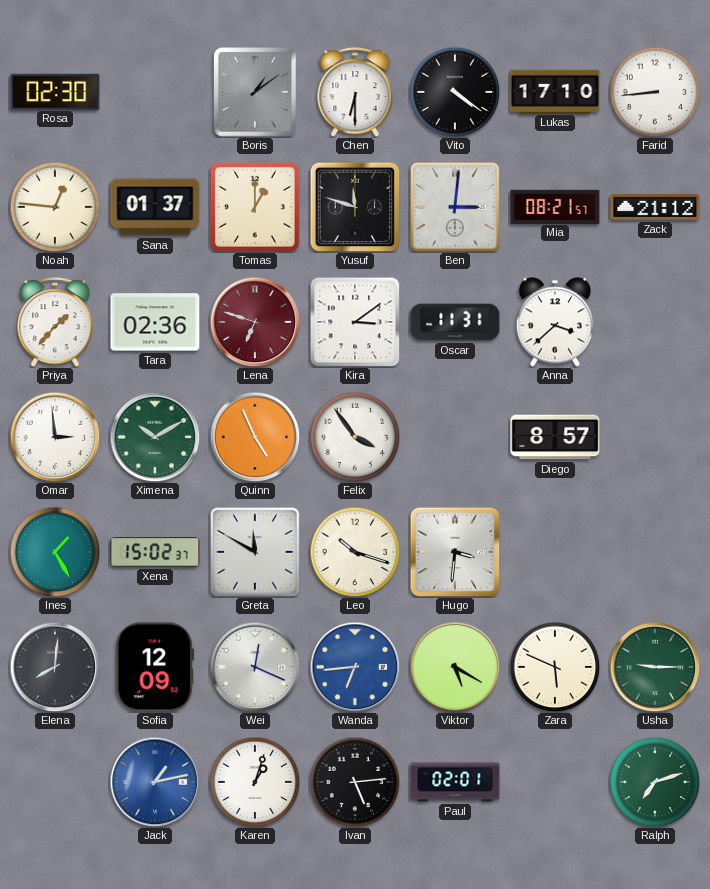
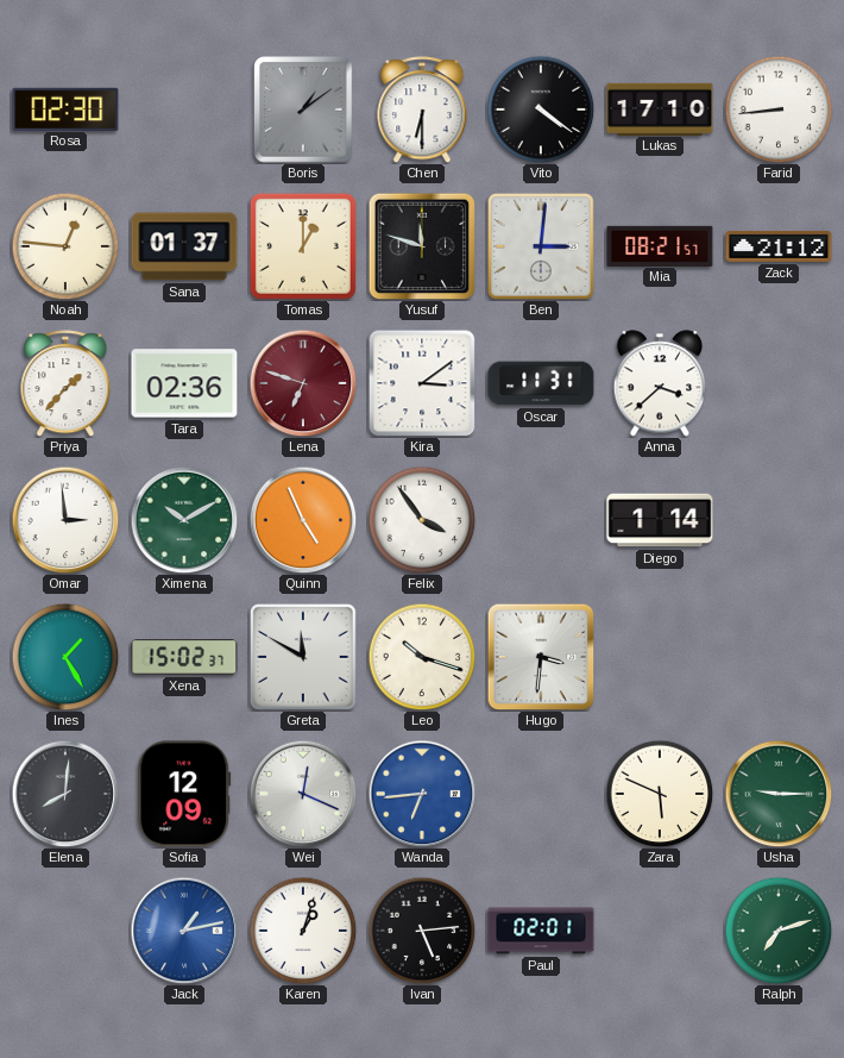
Diego: 8:57 -> 1:14
Viktor: 5:20 -> none
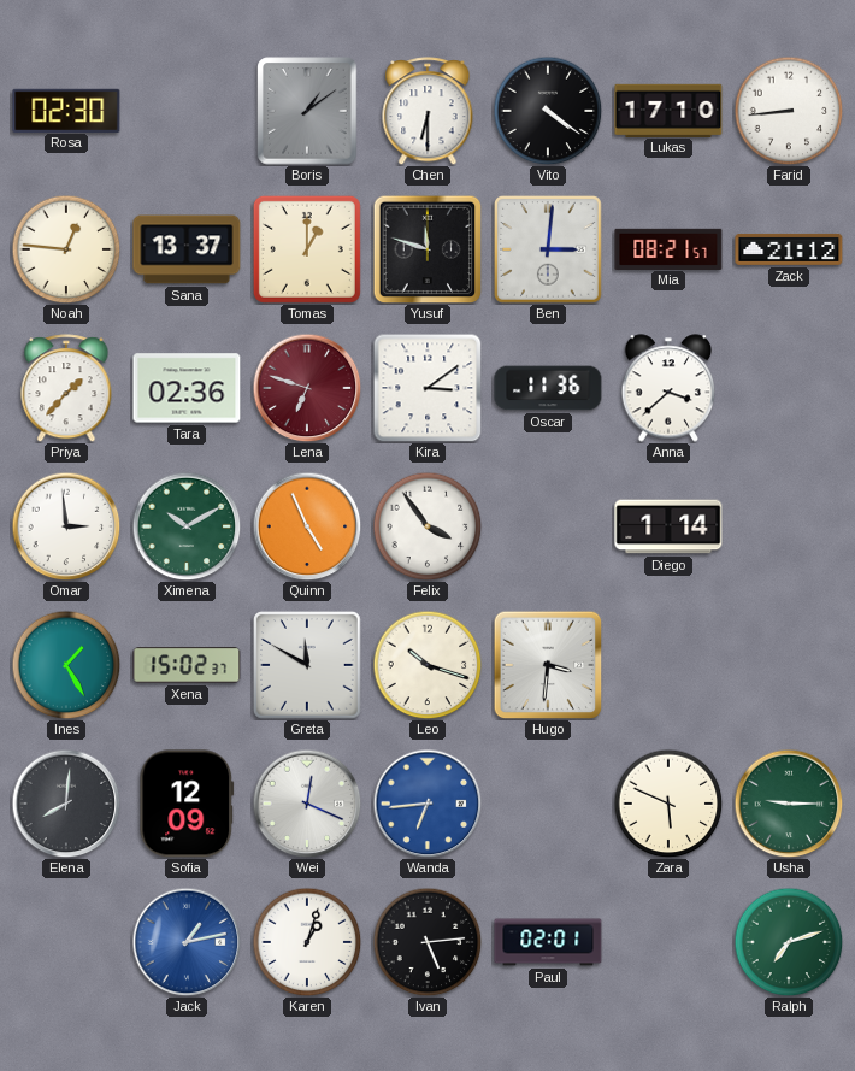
Sana: 01:37 -> 13:37
Oscar: 11:31 -> 11:36
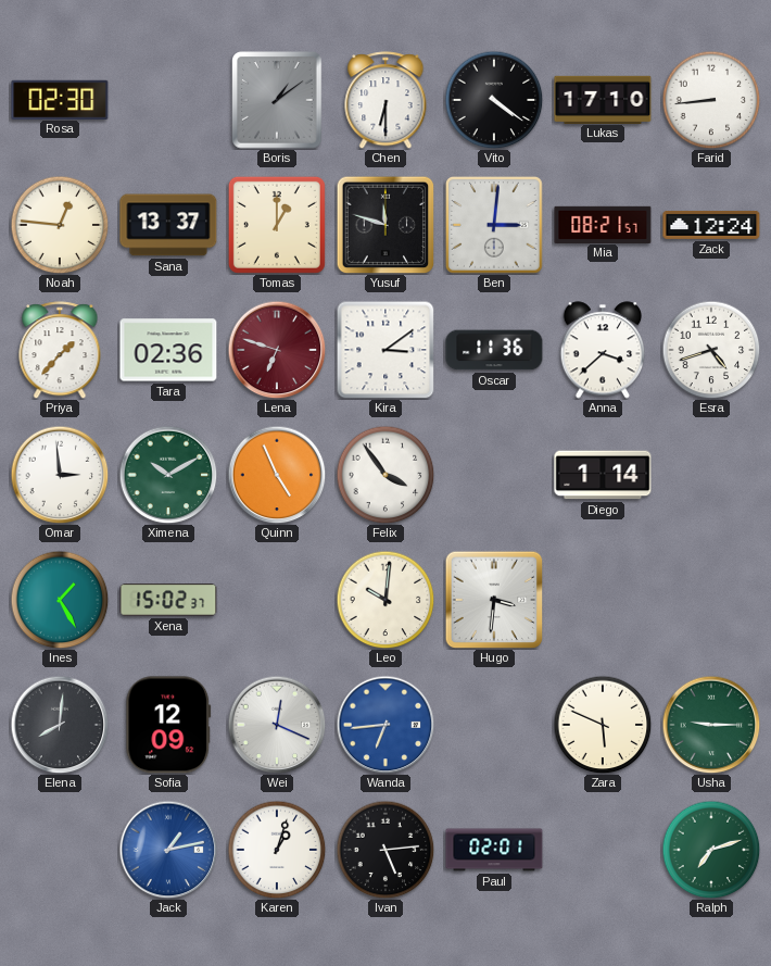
Zack: 21:12 -> 12:24
Esra: none -> 4:42
Greta: 11:50 -> none
Leo: 10:18 -> 10:01
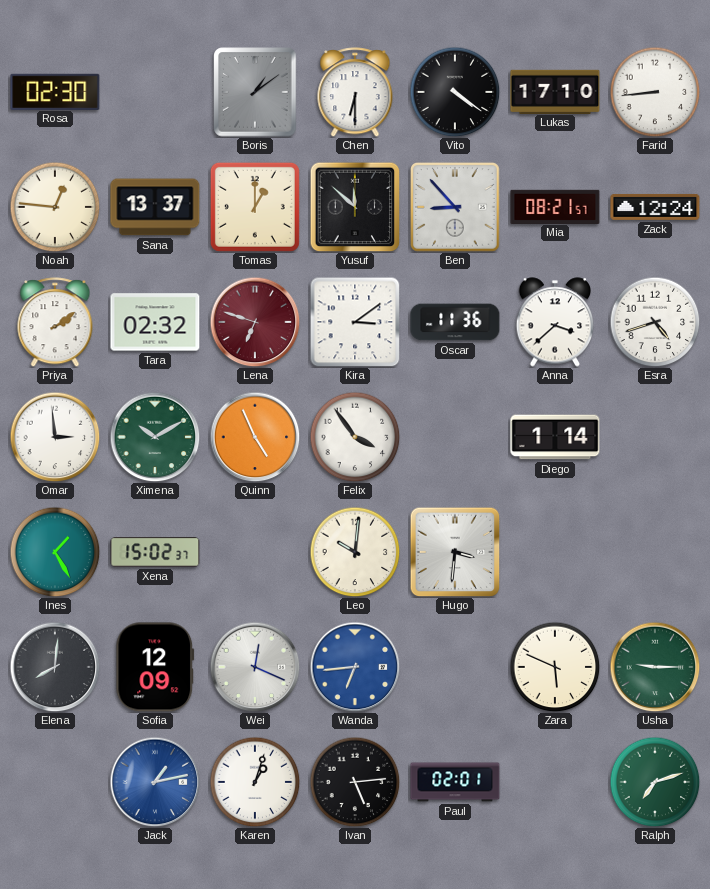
Yusuf: 11:48 -> 11:52
Ben: 3:01 -> 8:53
Priya: 1:37 -> 2:09
Tara: 02:36 -> 02:32
